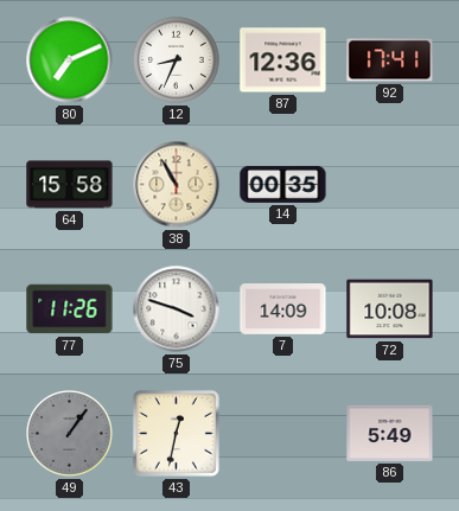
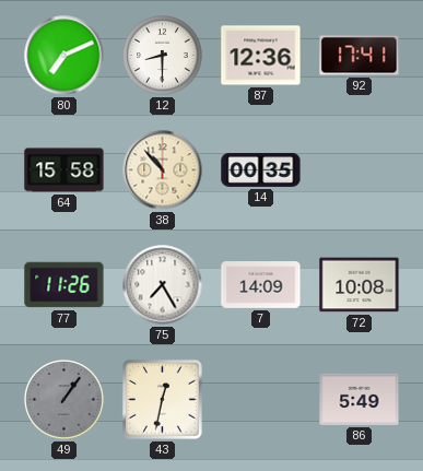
12: 8:34 -> 8:30
38: 10:55 -> 10:53
75: 3:48 -> 7:25
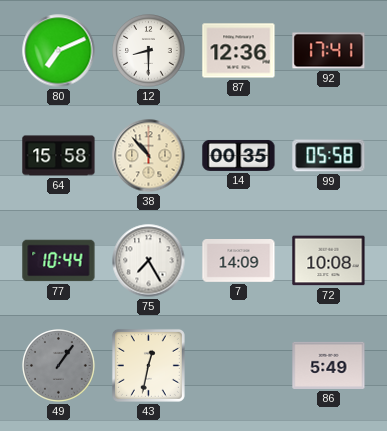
99: none -> 05:58
77: 11:26 -> 10:44
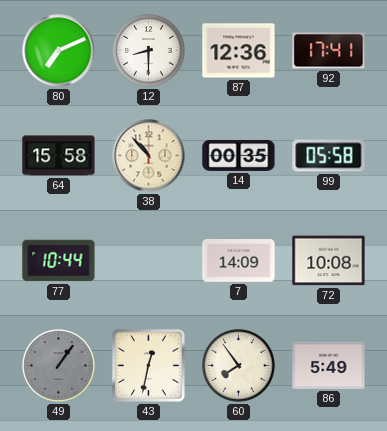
75: 7:25 -> none
60: none -> 7:54
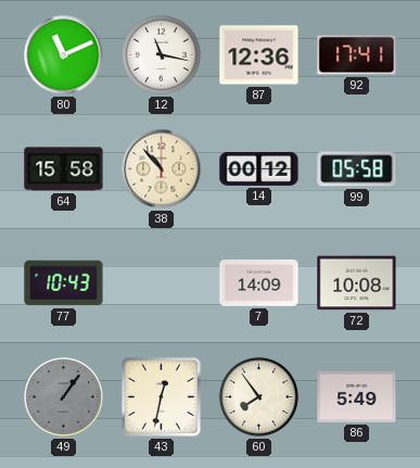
80: 7:11 -> 11:11
12: 8:30 -> 11:17
14: 00:35 -> 00:12
77: 10:44 -> 10:43
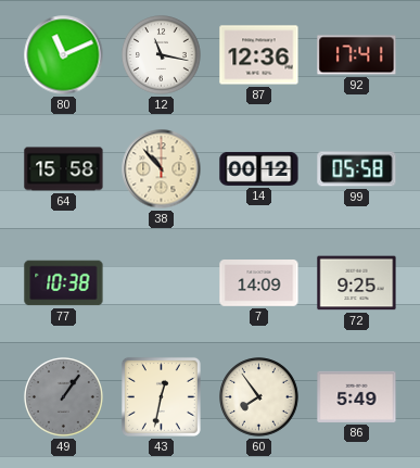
77: 10:43 -> 10:38
72: 10:08 -> 9:25
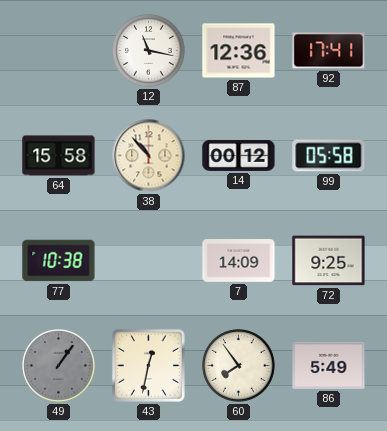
80: 11:11 -> none
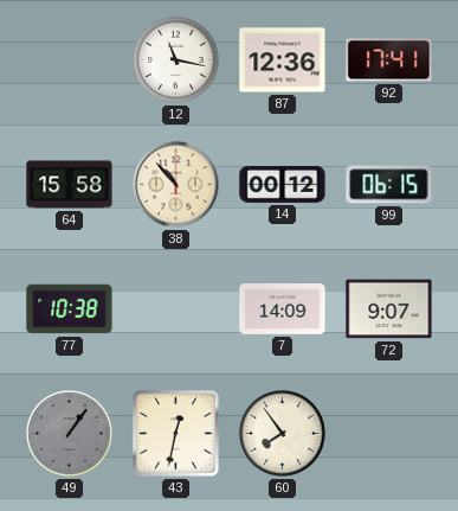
99: 05:58 -> 06:15
72: 9:25 -> 9:07
86: 5:49 -> none
